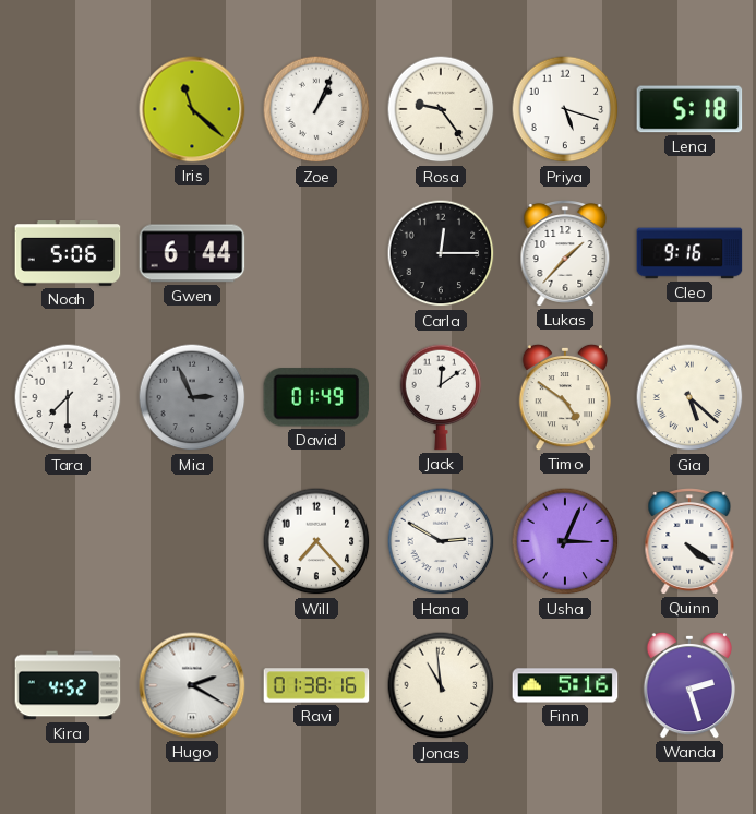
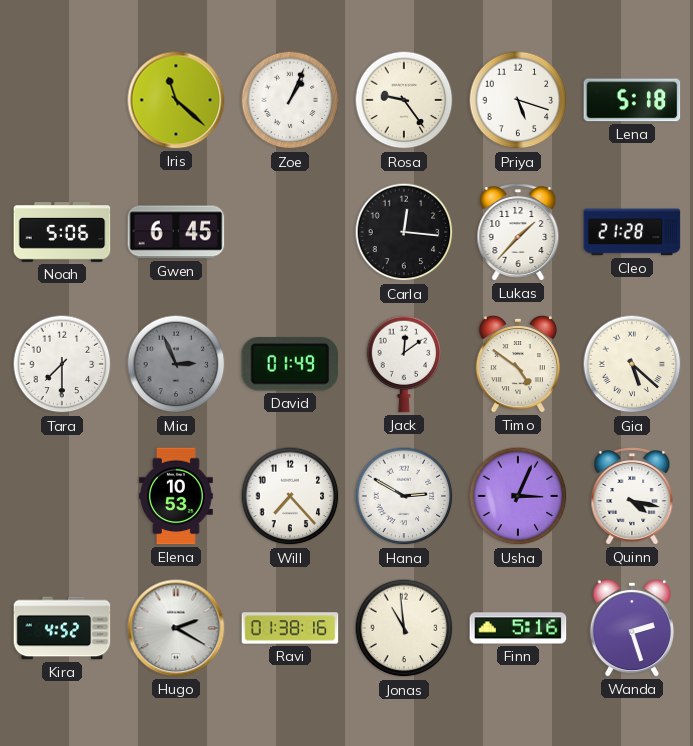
Gwen: 6:44 -> 6:45
Carla: 12:15 -> 12:16
Cleo: 9:16 -> 21:28
Elena: none -> 10:53
Quinn: 4:21 -> 4:17
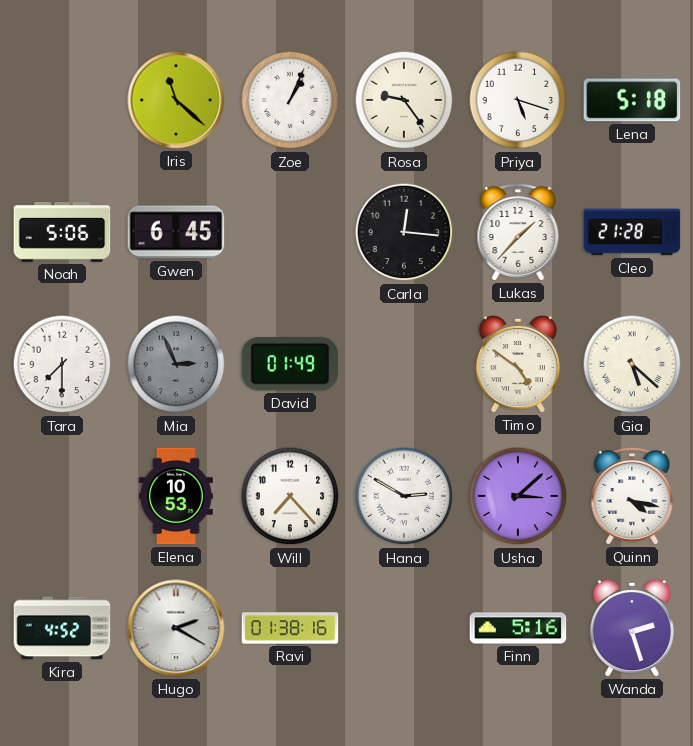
Jack: 12:09 -> none
Usha: 3:04 -> 3:08
Jonas: 10:59 -> none
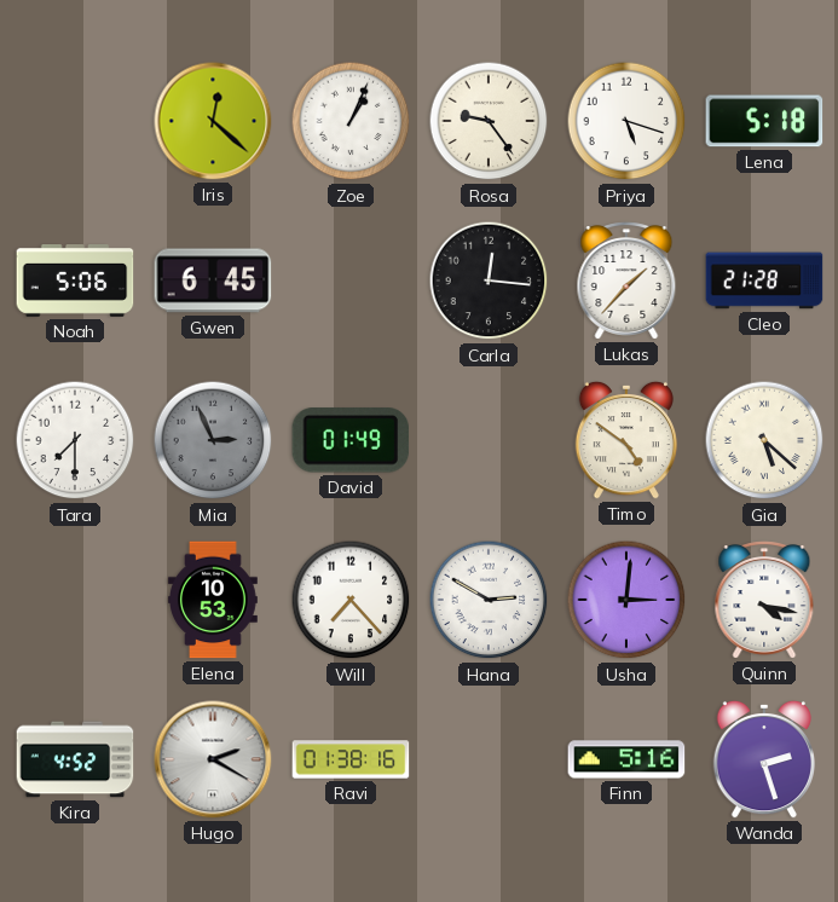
Iris: 11:22 -> 12:22
Usha: 3:08 -> 3:01
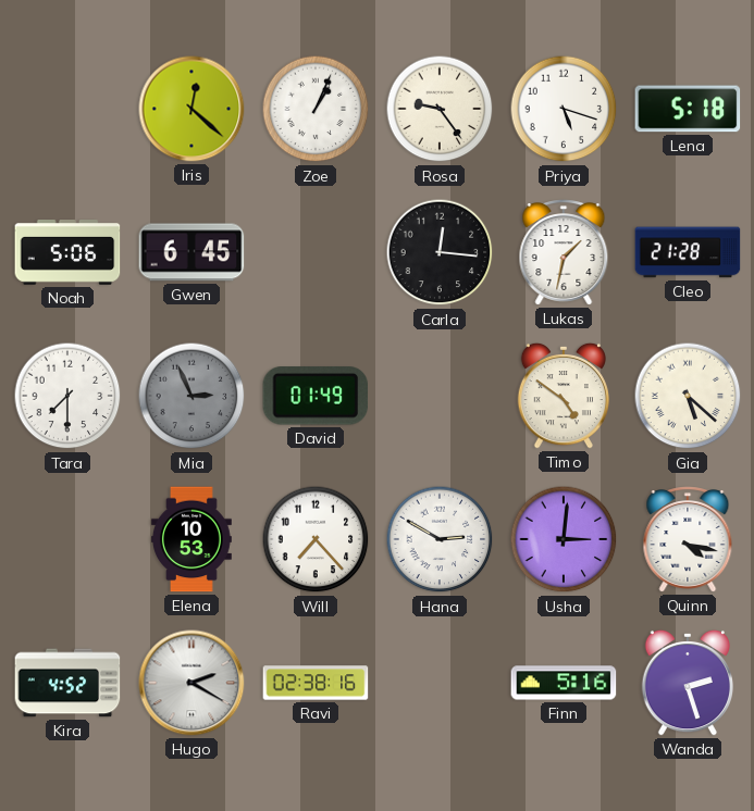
Lukas: 1:37 -> 1:32
Ravi: 01:38 -> 02:38
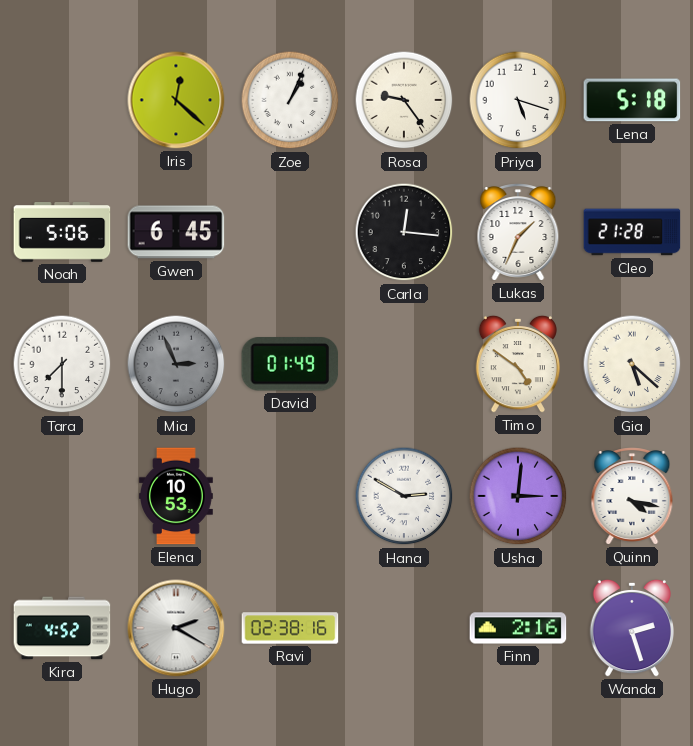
Lukas: 1:32 -> 1:34
Will: 7:23 -> none
Finn: 5:16 -> 2:16
